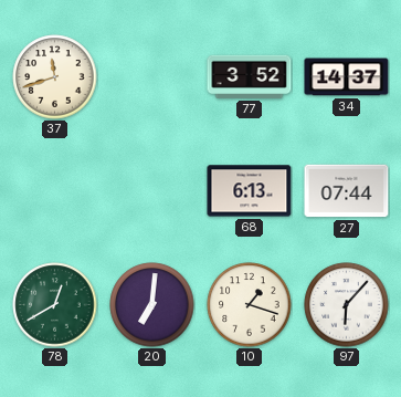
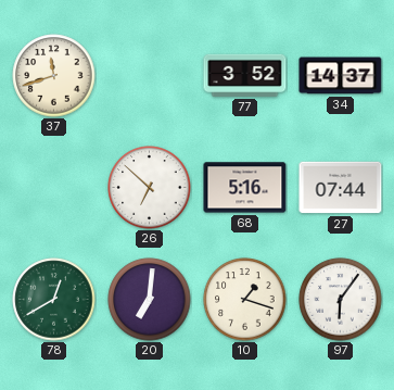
26: none -> 6:52
68: 6:13 -> 5:16
97: 6:07 -> 6:06
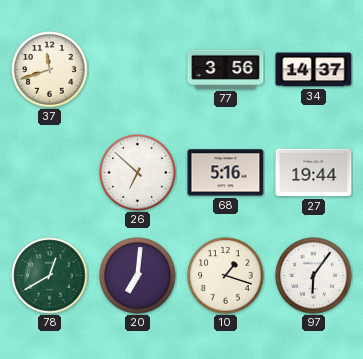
77: 3:52 -> 3:56
27: 07:44 -> 19:44
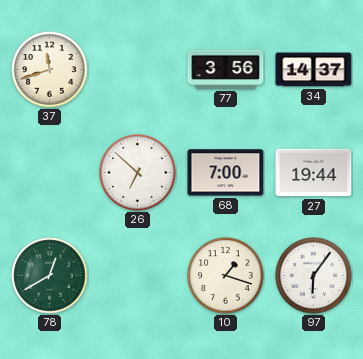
68: 5:16 -> 7:00
20: 7:01 -> none
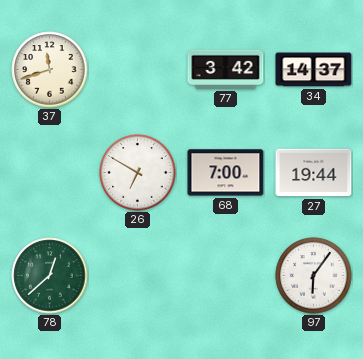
77: 3:56 -> 3:42
26: 6:52 -> 6:50
78: 12:40 -> 12:38
10: 1:18 -> none
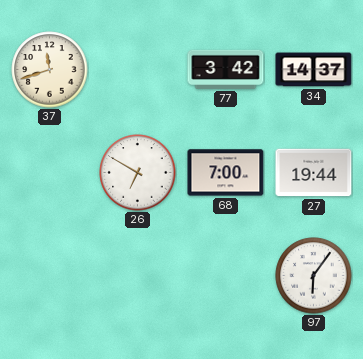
78: 12:38 -> none
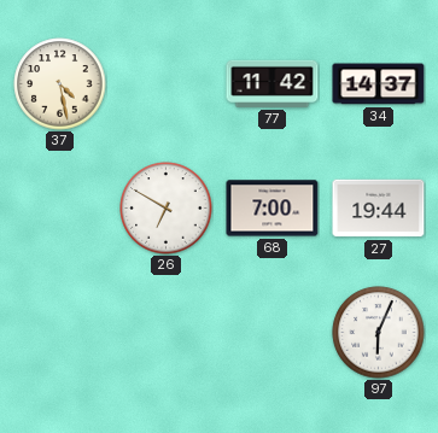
37: 11:42 -> 4:28
77: 3:42 -> 11:42
97: 6:06 -> 6:04
